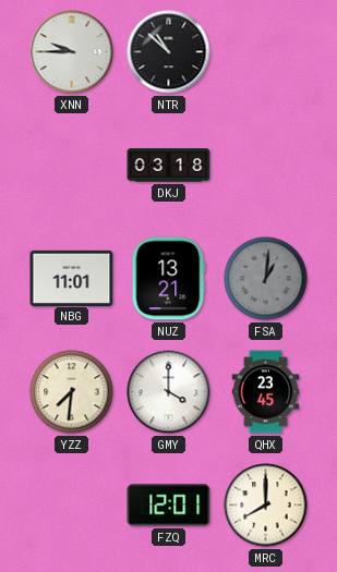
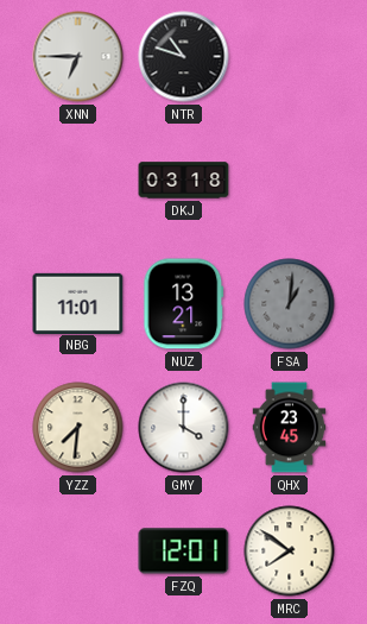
XNN: 9:45 -> 6:45
NTR: 10:52 -> 10:48
MRC: 8:00 -> 7:51
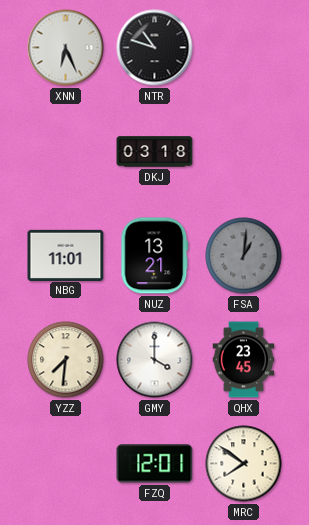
XNN: 6:45 -> 6:26
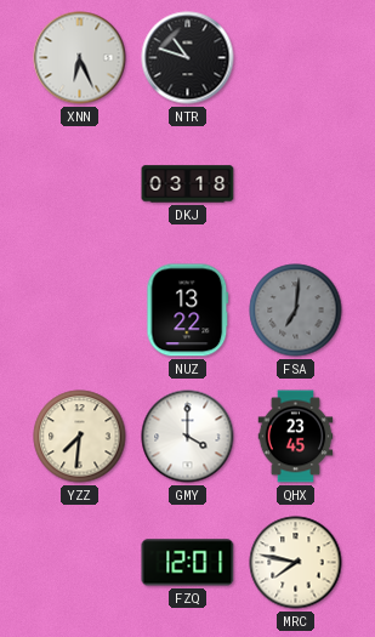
NBG: 11:01 -> none
NUZ: 13:21 -> 13:22
FSA: 1:01 -> 7:01
MRC: 7:51 -> 7:47
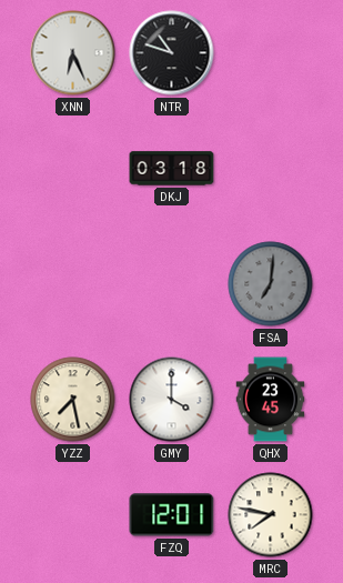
NUZ: 13:22 -> none
YZZ: 7:31 -> 7:28
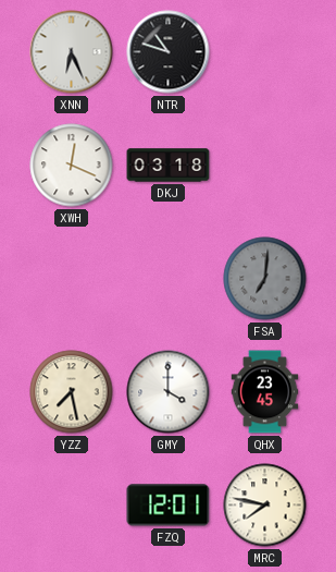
XWH: none -> 12:19
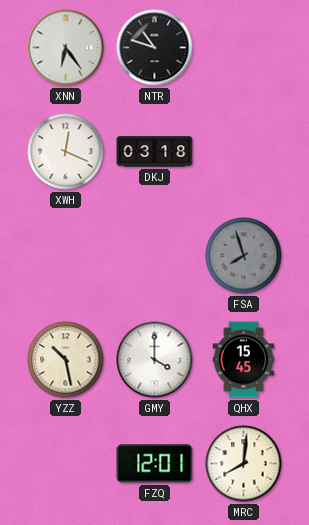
XNN: 6:26 -> 6:24
FSA: 7:01 -> 7:57
YZZ: 7:28 -> 10:28
QHX: 23:45 -> 15:45
MRC: 7:47 -> 8:01
